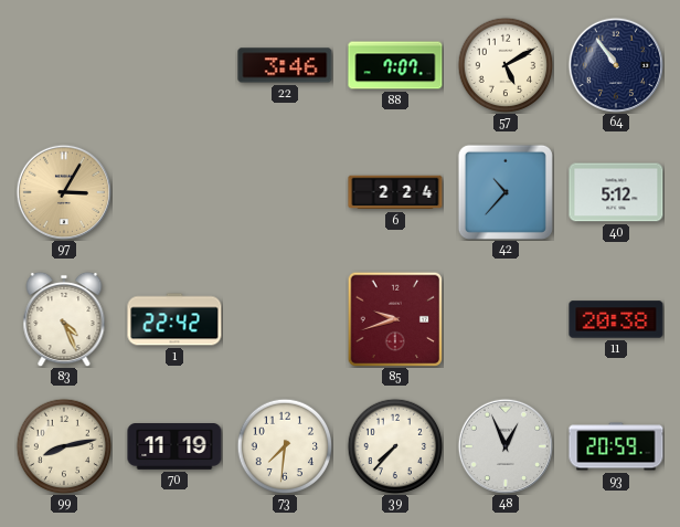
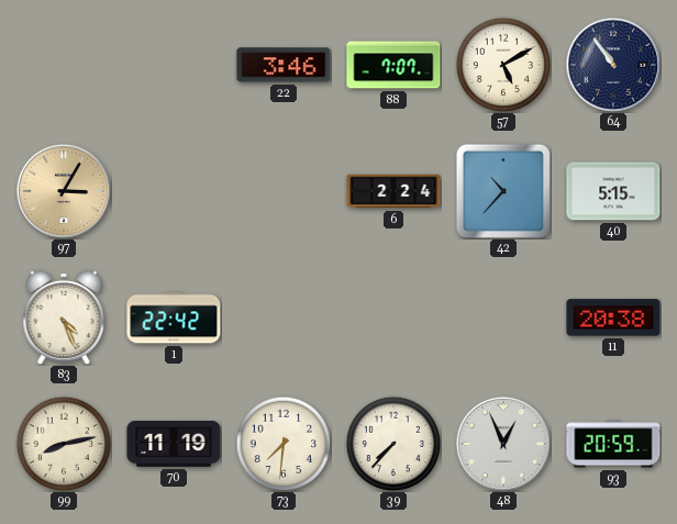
40: 5:12 -> 5:15
85: 9:42 -> none
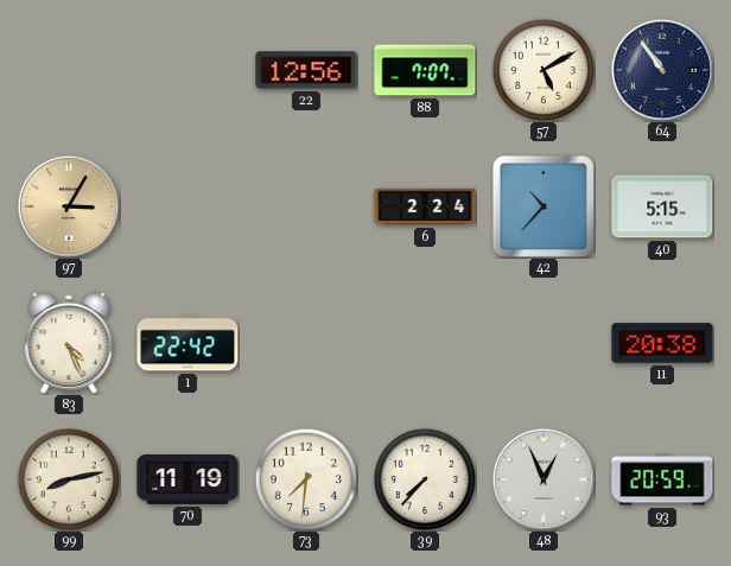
22: 3:46 -> 12:56
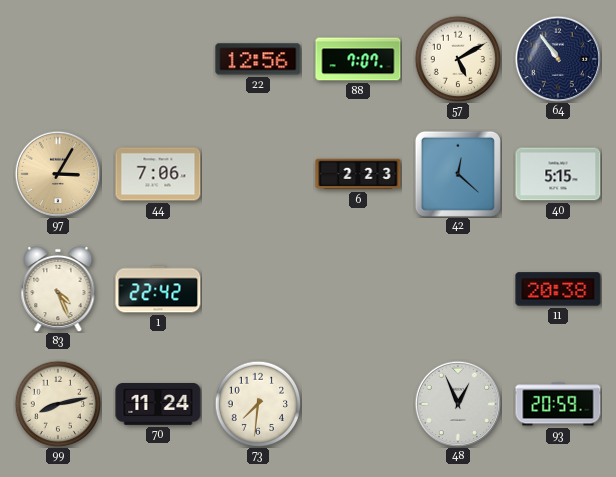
44: none -> 7:06
6: 2:24 -> 2:23
42: 10:37 -> 12:22
70: 11:19 -> 11:24
39: 7:37 -> none
